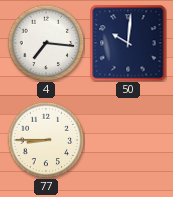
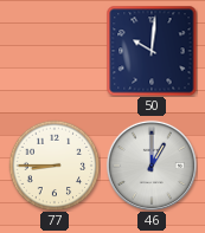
4: 7:16 -> none
46: none -> 1:00
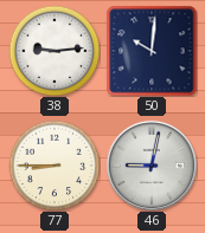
38: none -> 9:14
46: 1:00 -> 9:02
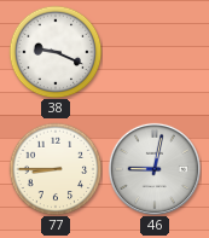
38: 9:14 -> 9:19
50: 10:01 -> none
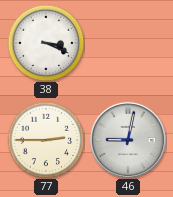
38: 9:19 -> 3:19
77: 8:45 -> 2:45
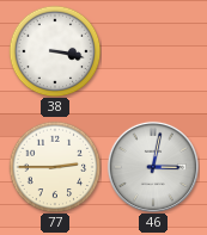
38: 3:19 -> 3:17
46: 9:02 -> 3:02
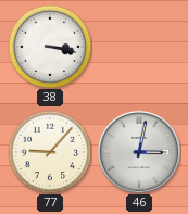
77: 2:45 -> 9:07
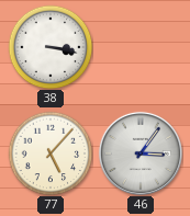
77: 9:07 -> 5:07
46: 3:02 -> 3:06
